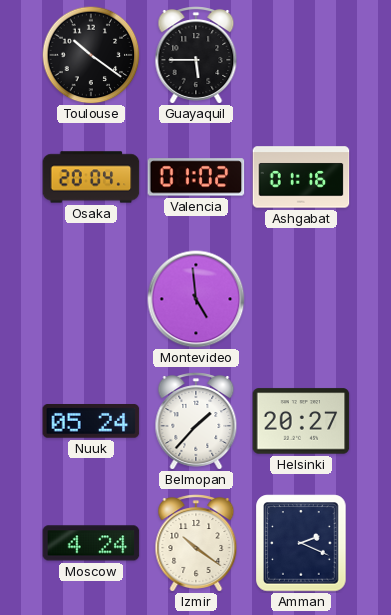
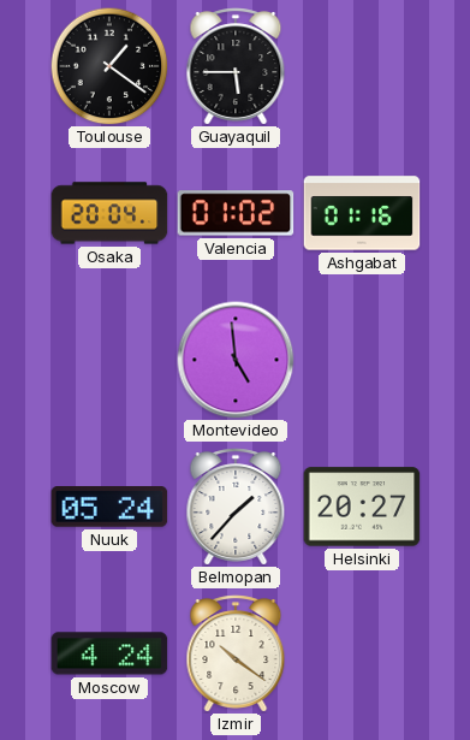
Toulouse: 10:21 -> 1:21
Amman: 2:19 -> none
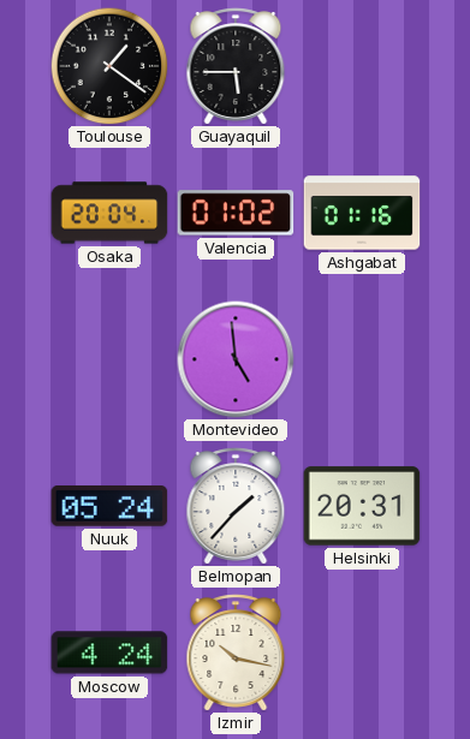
Helsinki: 20:27 -> 20:31
Izmir: 10:21 -> 10:17
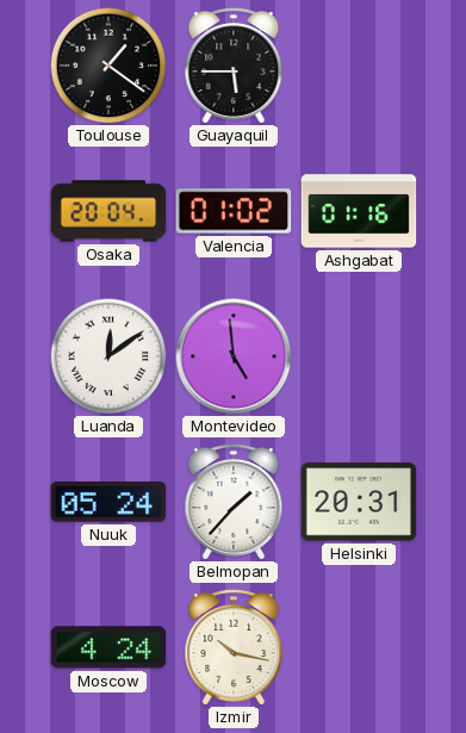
Luanda: none -> 12:09
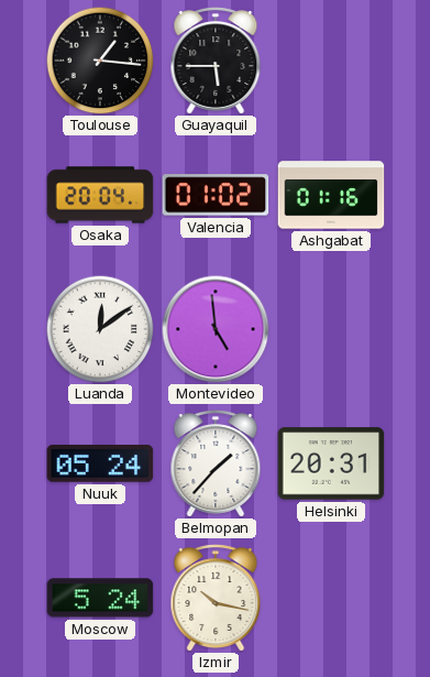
Toulouse: 1:21 -> 1:16
Moscow: 4:24 -> 5:24
